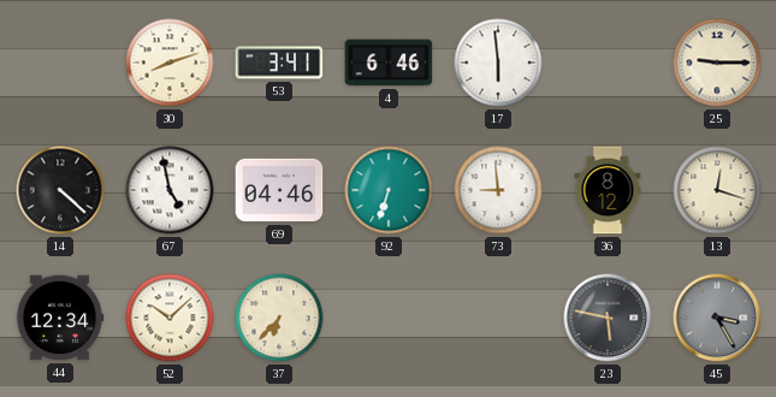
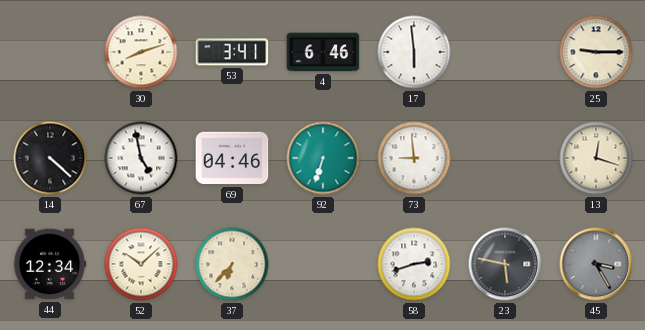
36: 8:12 -> none
58: none -> 2:42
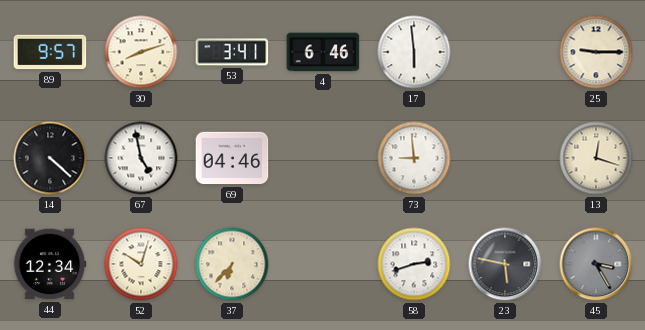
89: none -> 9:57
92: 6:33 -> none
52: 10:08 -> 10:03
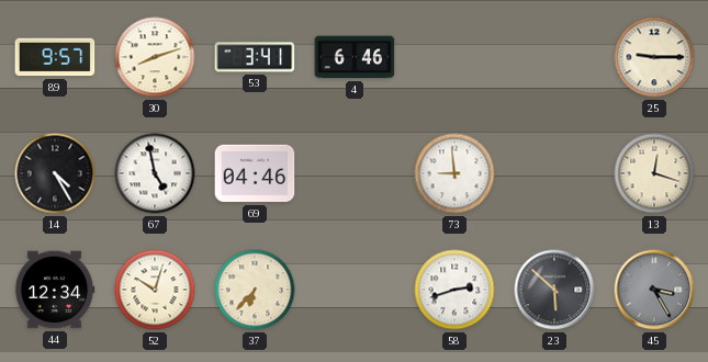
17: 5:59 -> none
14: 4:22 -> 4:25
23: 5:47 -> 5:52
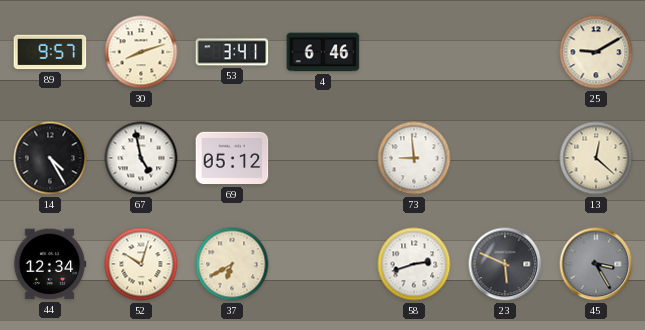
25: 9:15 -> 9:10
69: 04:46 -> 05:12
13: 12:18 -> 12:22
37: 6:37 -> 6:40
23: 5:52 -> 5:49
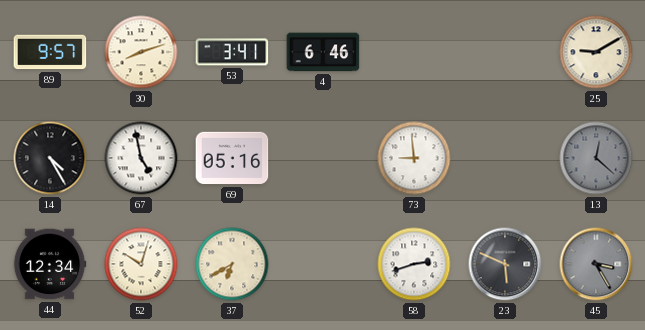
69: 05:12 -> 05:16
13 dial: cream -> grey
